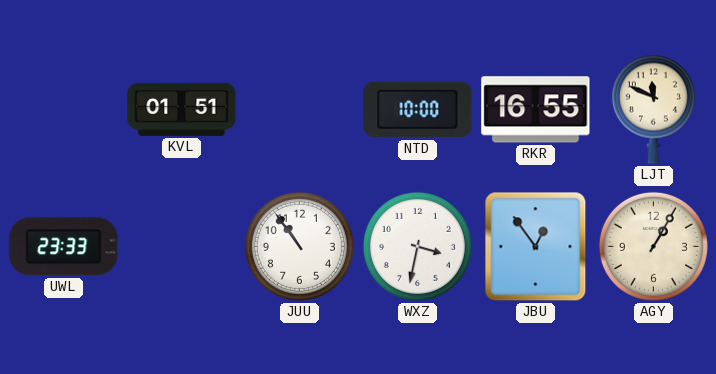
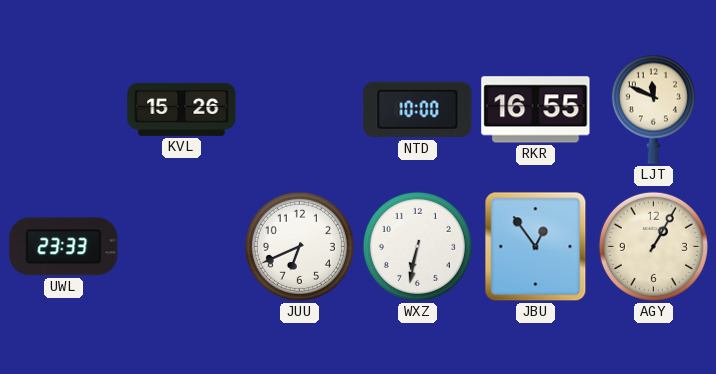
KVL: 01:51 -> 15:26
JUU: 10:54 -> 6:41
WXZ: 3:32 -> 6:32
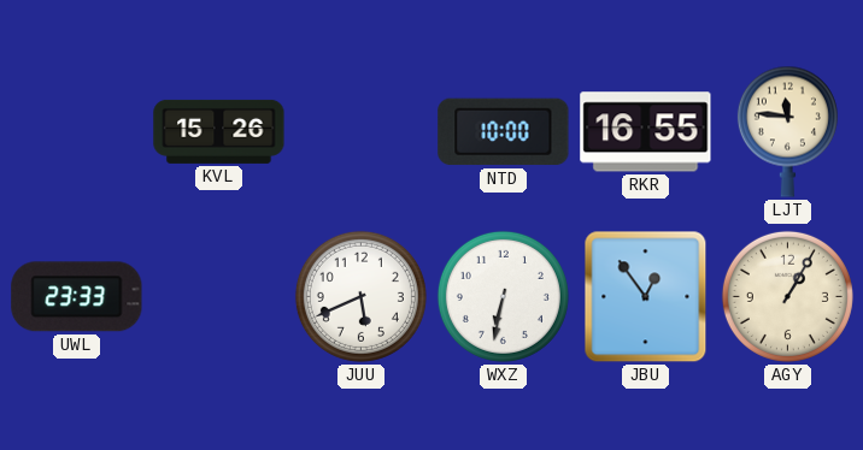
LJT: 11:49 -> 11:46
JUU: 6:41 -> 5:41
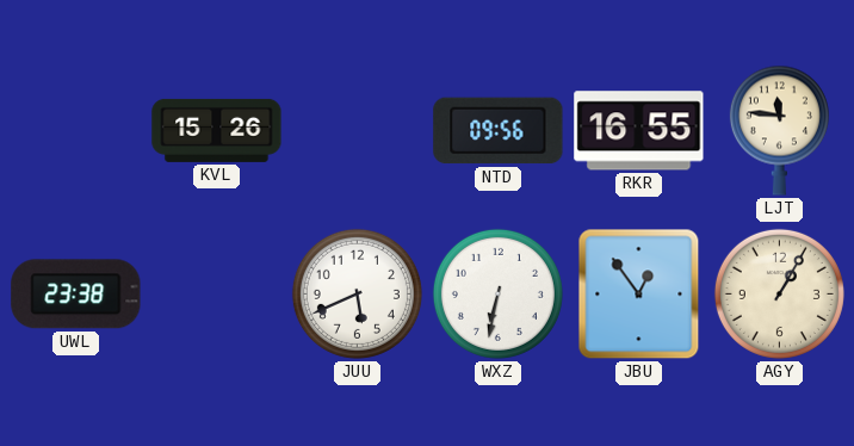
NTD: 10:00 -> 09:56
UWL: 23:33 -> 23:38
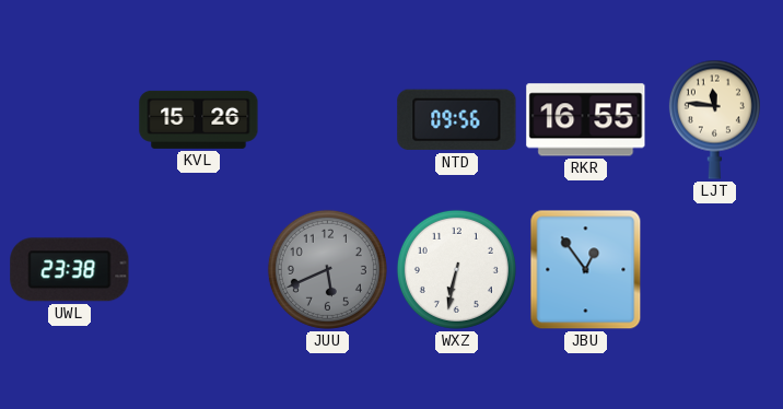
JUU dial: white -> grey
AGY: 1:05 -> none
